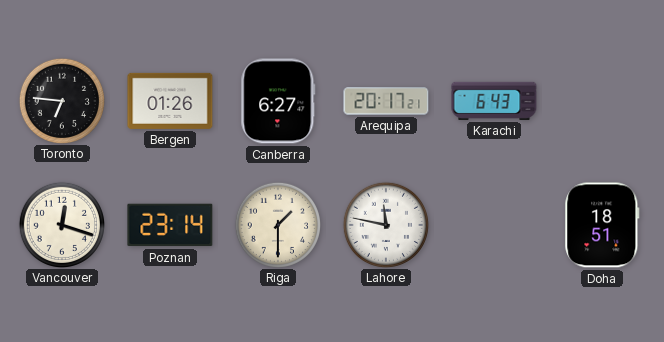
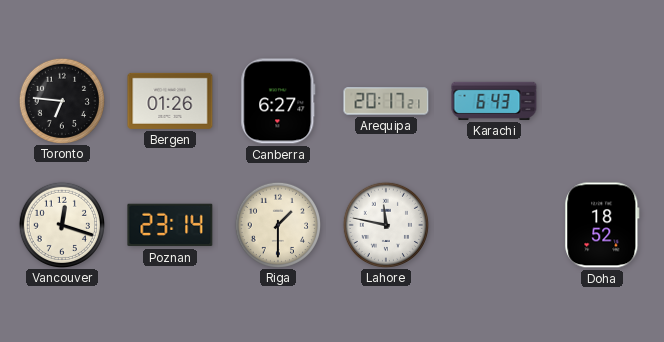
Doha: 18:51 -> 18:52
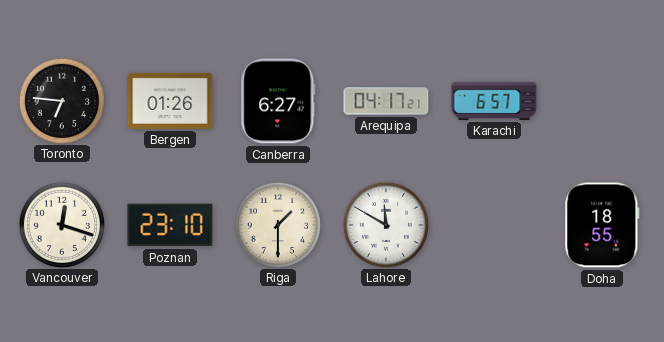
Arequipa: 20:17 -> 04:17
Karachi: 6:43 -> 6:57
Poznan: 23:14 -> 23:10
Lahore: 11:47 -> 11:50
Doha: 18:52 -> 18:55
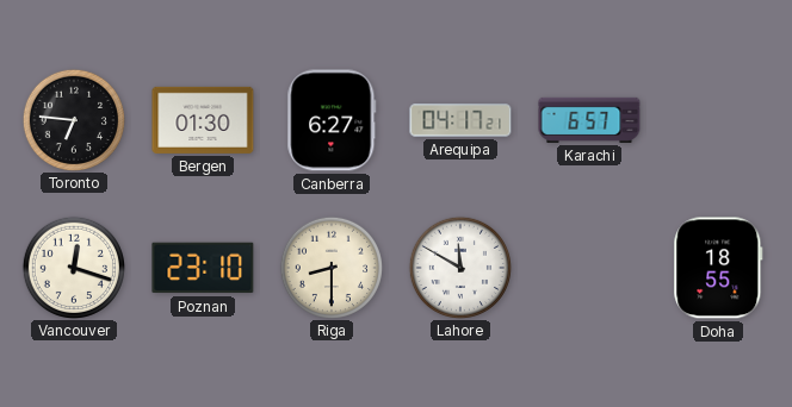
Bergen: 01:26 -> 01:30
Riga: 1:30 -> 8:30
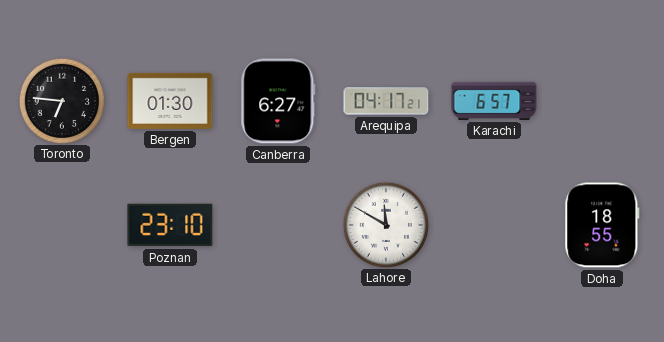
Vancouver: 12:18 -> none
Riga: 8:30 -> none
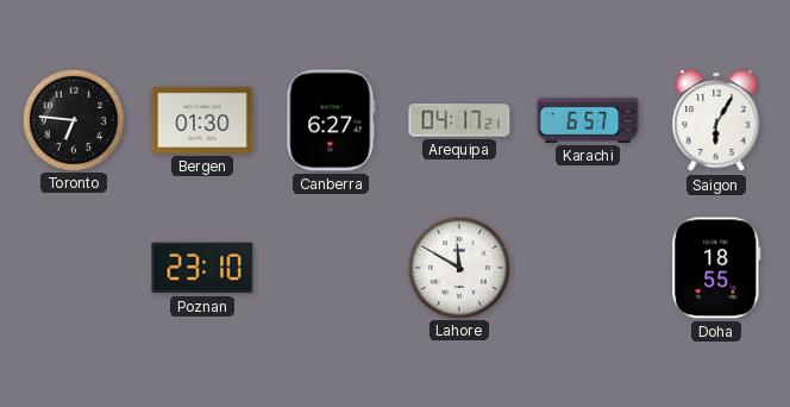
Saigon: none -> 6:05
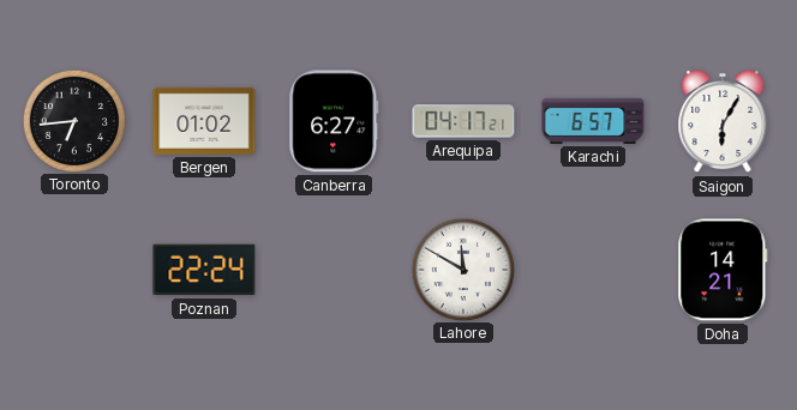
Toronto: 6:46 -> 6:44
Bergen: 01:30 -> 01:02
Poznan: 23:10 -> 22:24
Doha: 18:55 -> 14:21
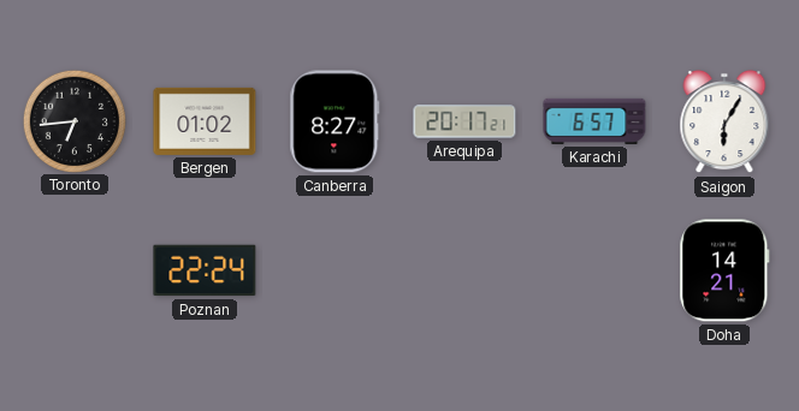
Canberra: 6:27 -> 8:27
Arequipa: 04:17 -> 20:17
Lahore: 11:50 -> none
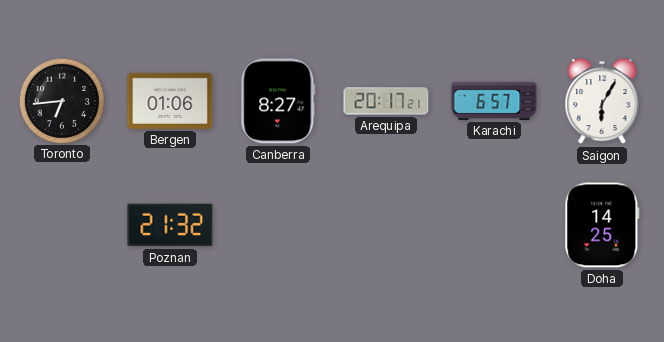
Bergen: 01:02 -> 01:06
Poznan: 22:24 -> 21:32
Doha: 14:21 -> 14:25
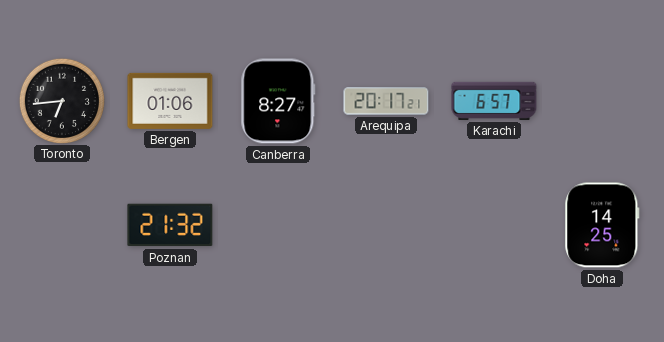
Saigon: 6:05 -> none
